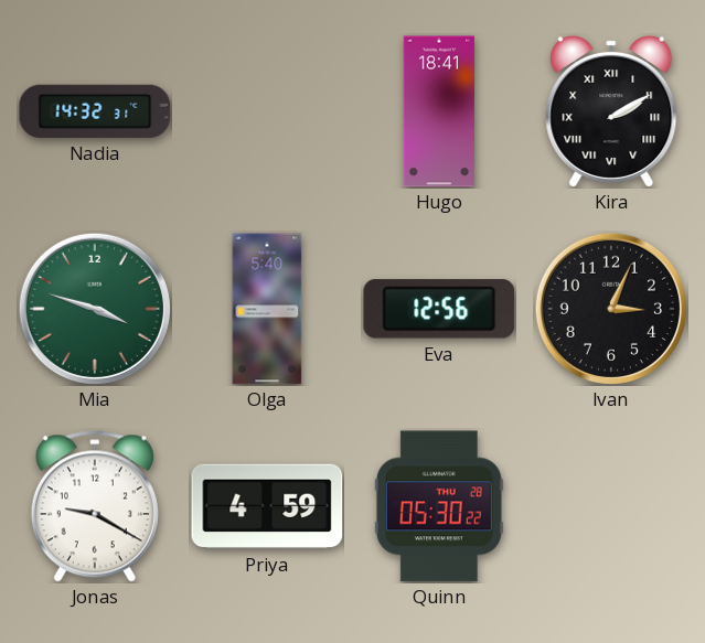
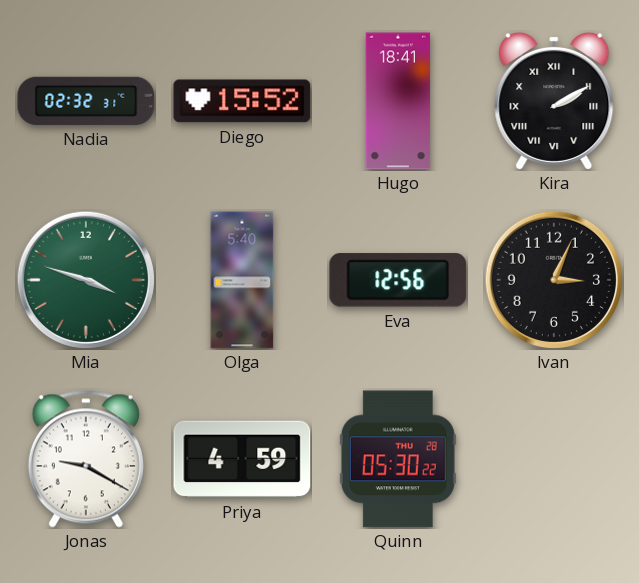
Nadia: 14:32 -> 02:32
Diego: none -> 15:52
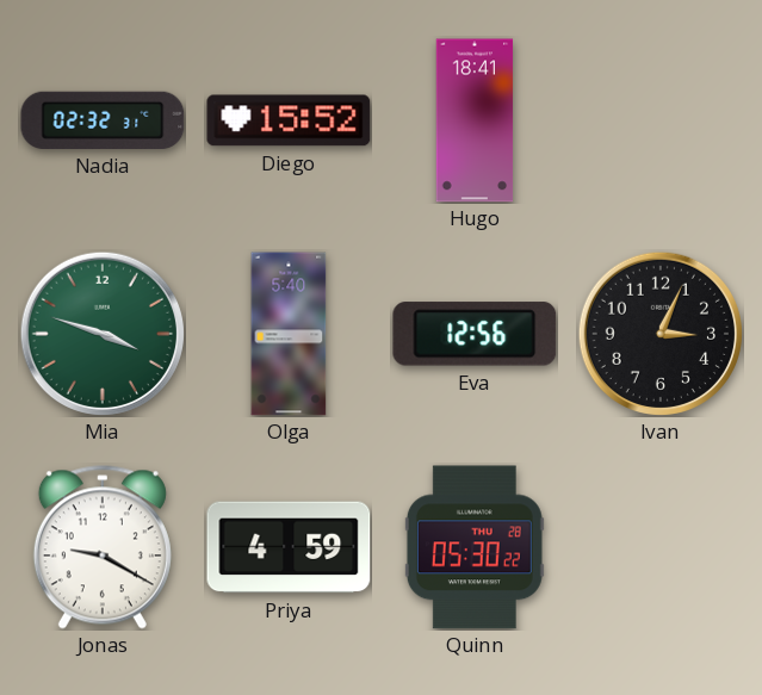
Kira: 2:10 -> none
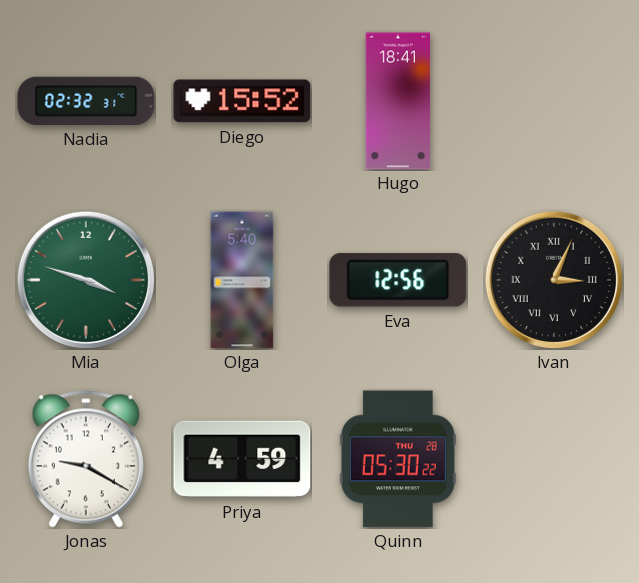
Ivan numerals: Arabic -> Roman
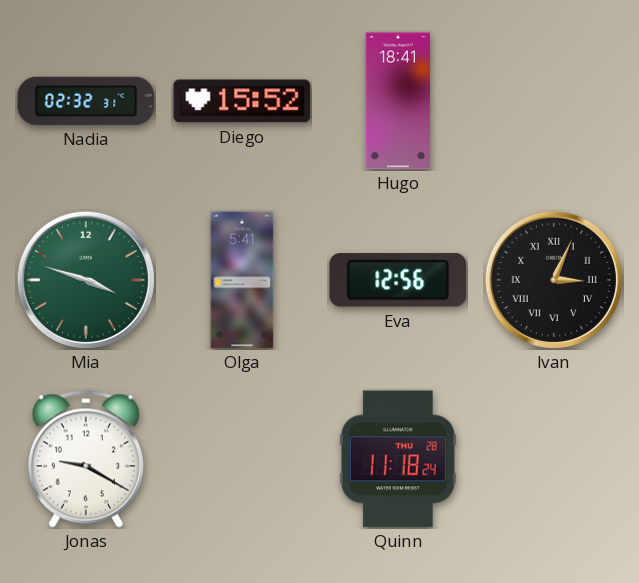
Olga: 5:40 -> 5:41
Priya: 4:59 -> none
Quinn: 05:30 -> 11:18
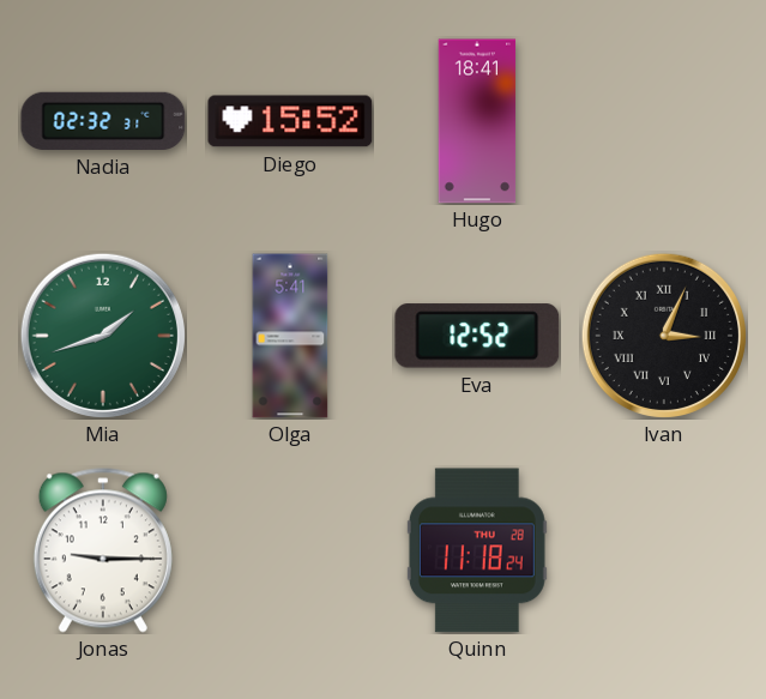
Mia: 3:48 -> 1:42
Eva: 12:56 -> 12:52
Jonas: 9:20 -> 9:15
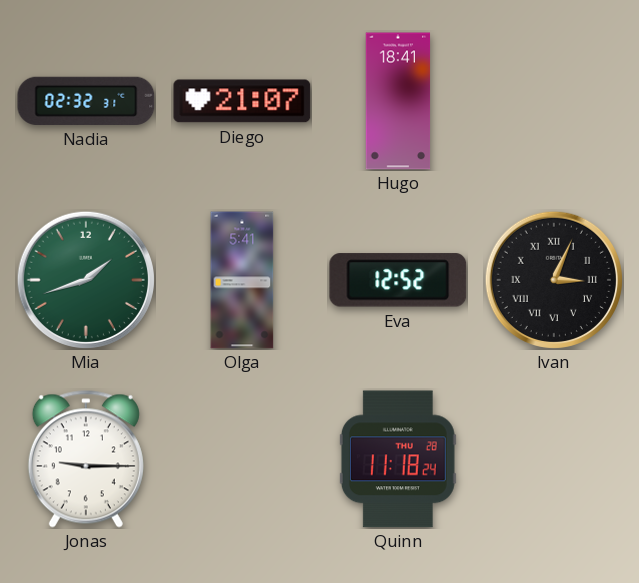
Diego: 15:52 -> 21:07
